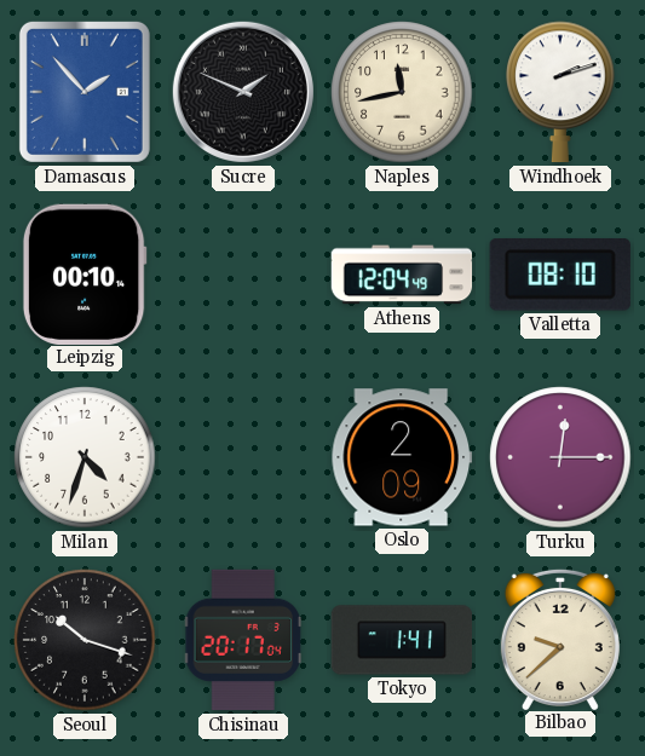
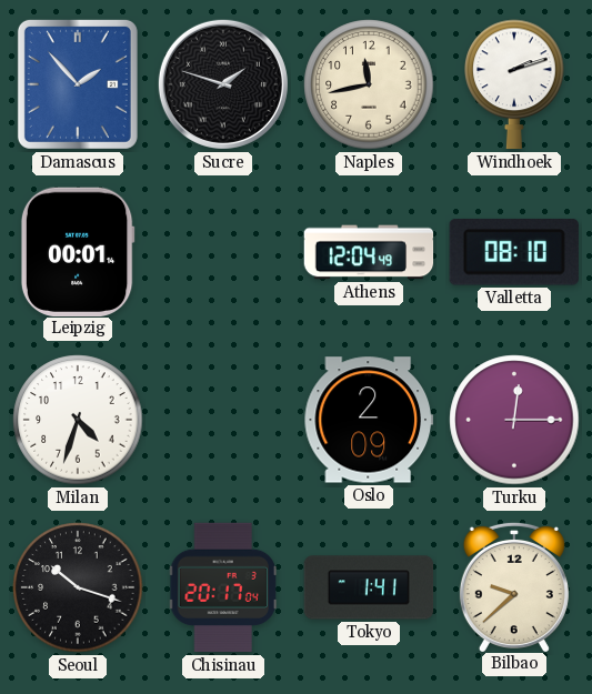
Sucre: 1:49 -> 1:48
Leipzig: 00:10 -> 00:01
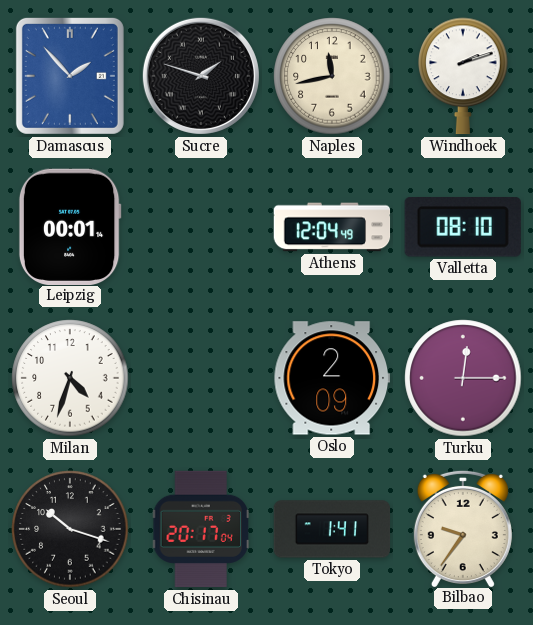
Bilbao: 9:38 -> 9:36
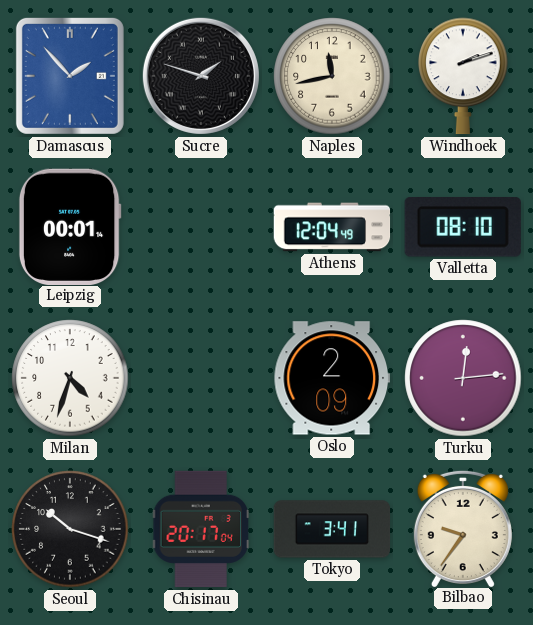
Turku: 12:15 -> 12:14
Tokyo: 1:41 -> 3:41
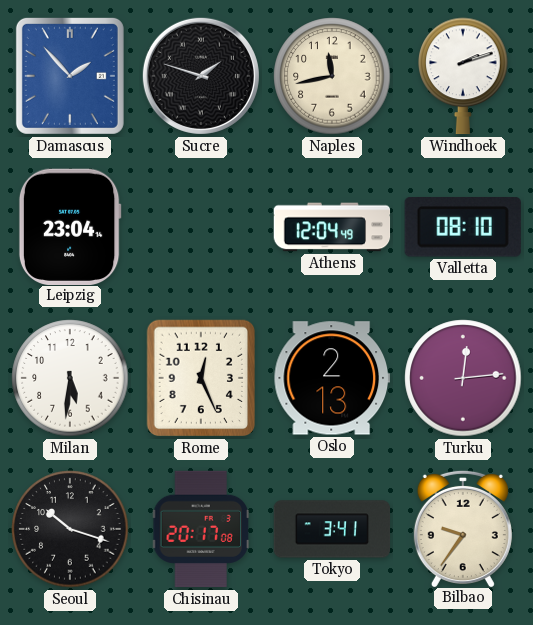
Leipzig: 00:01 -> 23:04
Milan: 4:33 -> 5:31
Rome: none -> 12:26
Oslo: 2:09 -> 2:13
Chisinau: 20:17:04 -> 20:17:08
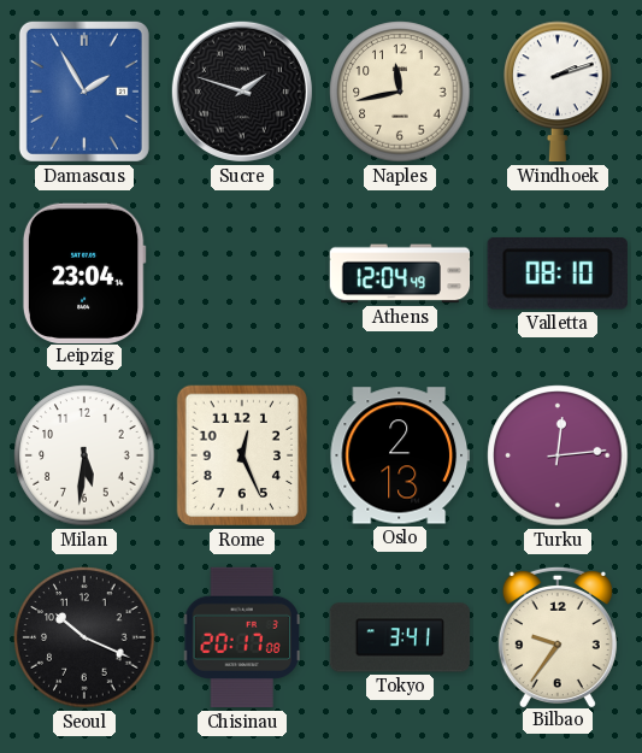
Damascus: 1:53 -> 1:55
Seoul: 10:18 -> 10:19
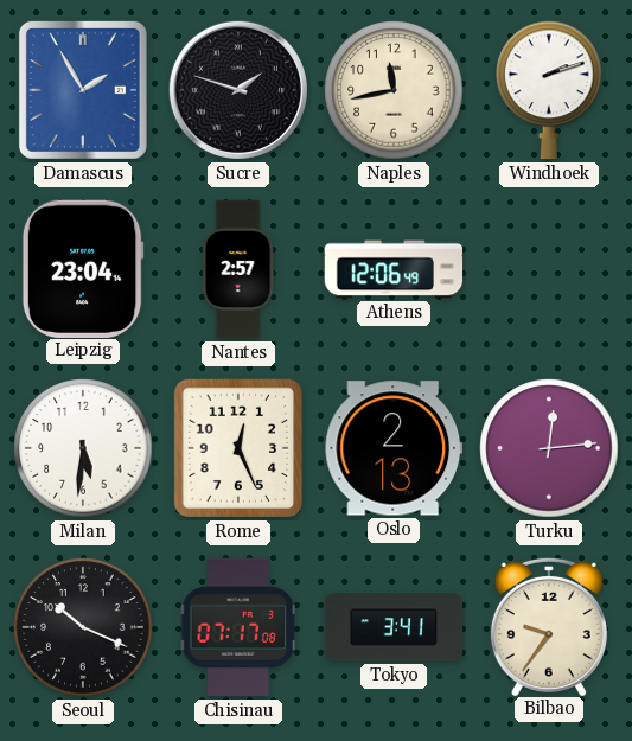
Nantes: none -> 2:57
Athens: 12:04 -> 12:06
Valletta: 08:10 -> none
Chisinau: 20:17 -> 07:17
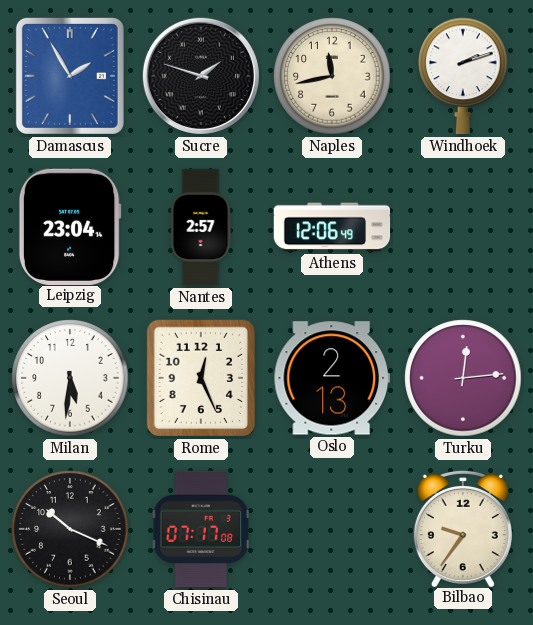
Tokyo: 3:41 -> none
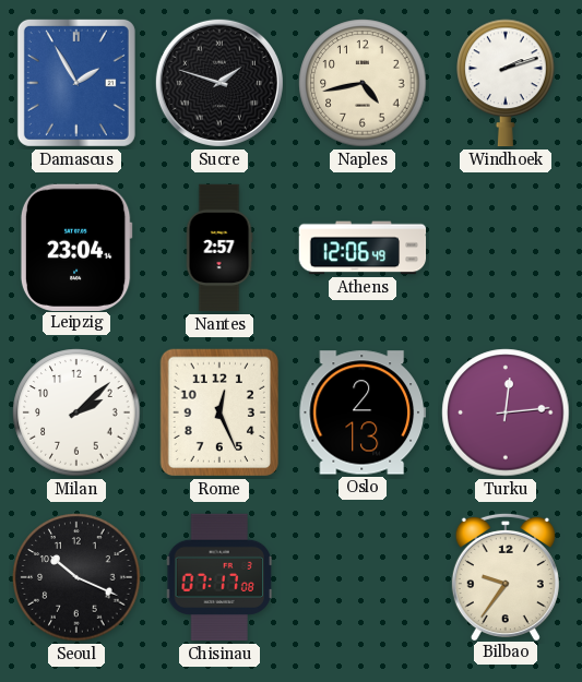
Naples: 11:43 -> 4:43
Milan: 5:31 -> 2:08
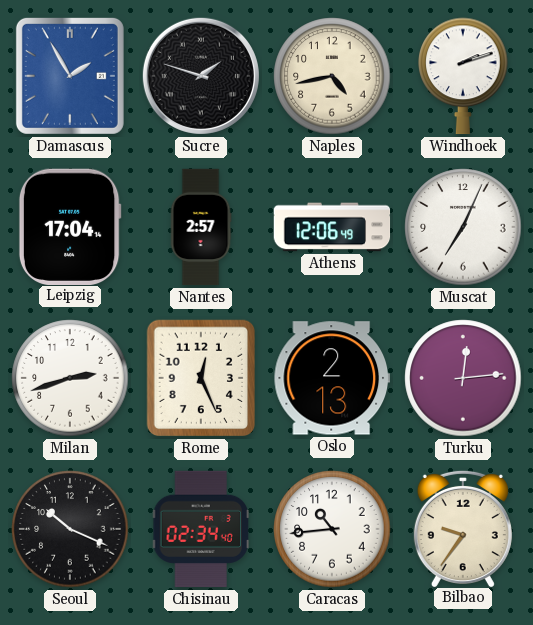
Leipzig: 23:04 -> 17:04
Muscat: none -> 7:04
Milan: 2:08 -> 2:42
Chisinau: 07:17 -> 02:34
Caracas: none -> 10:44
